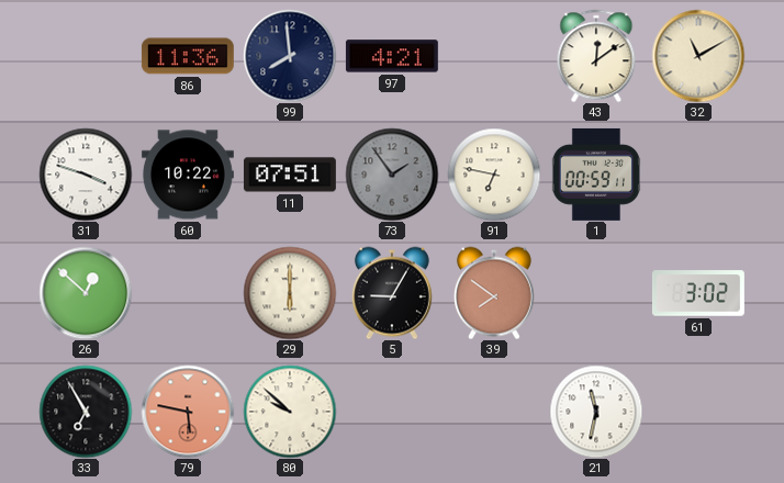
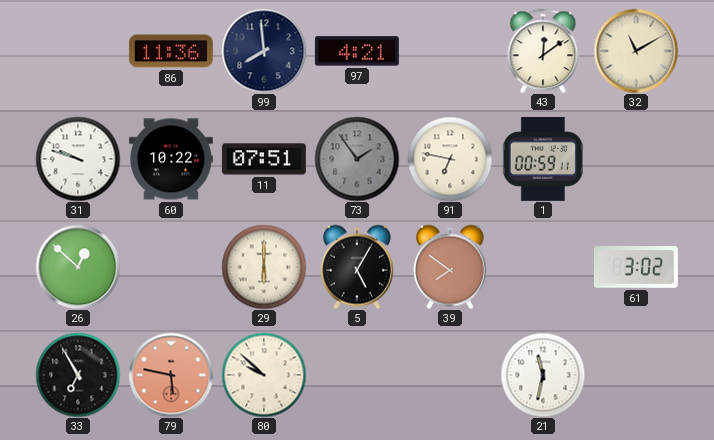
31: 3:48 -> 9:48
5: 9:05 -> 5:05
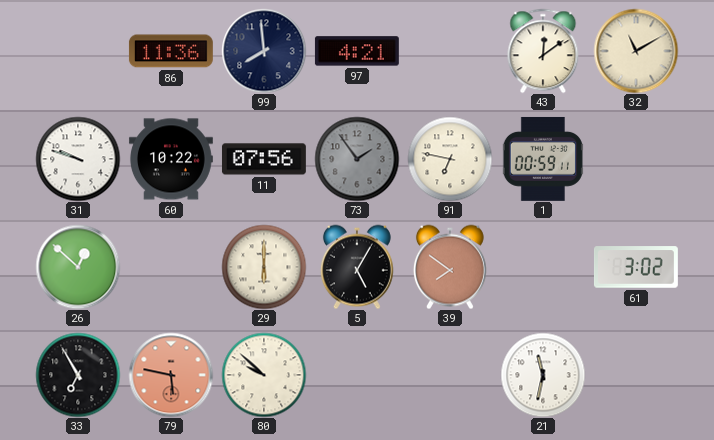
11: 07:51 -> 07:56
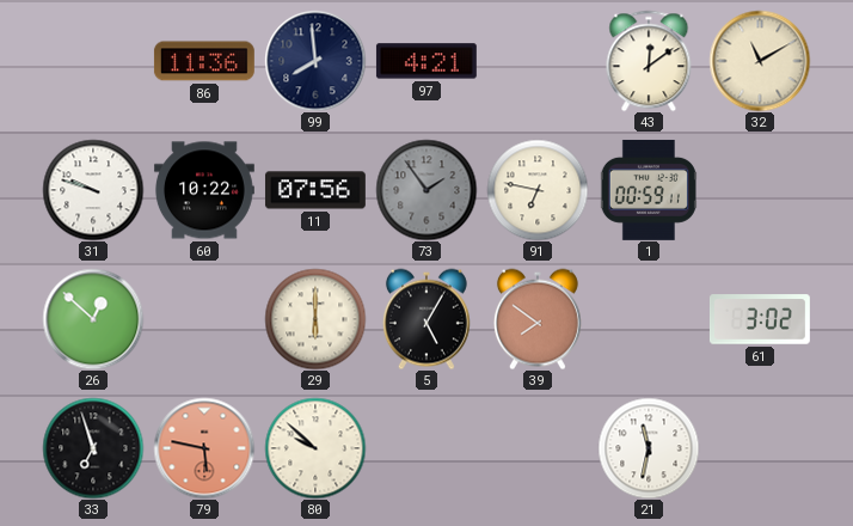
33: 6:55 -> 6:57
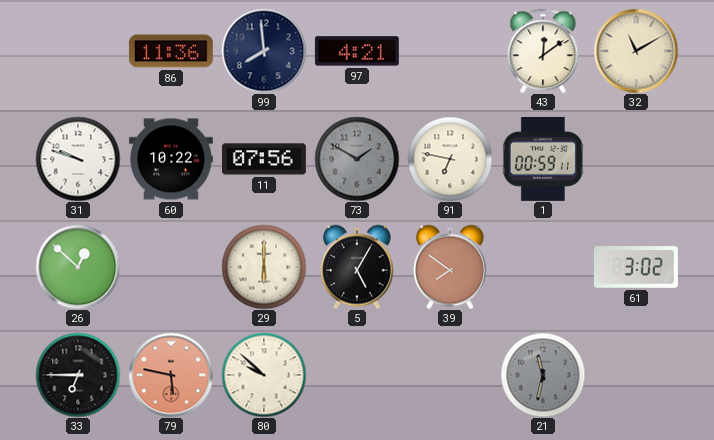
73: 1:54 -> 1:50
33: 6:57 -> 6:45
21 dial: white -> grey
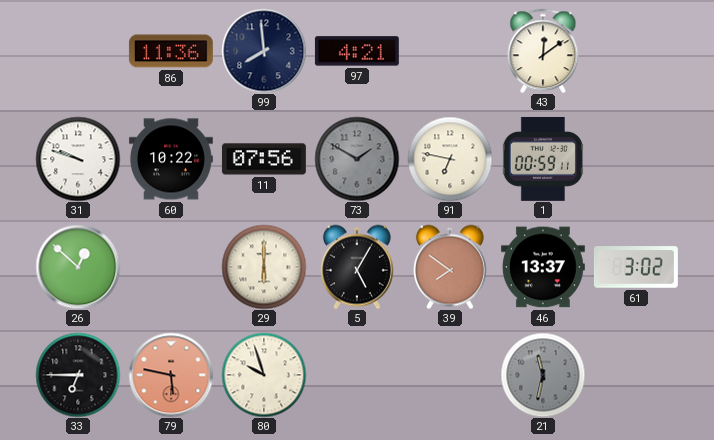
32: 11:10 -> none
46: none -> 13:37
80: 9:52 -> 9:57
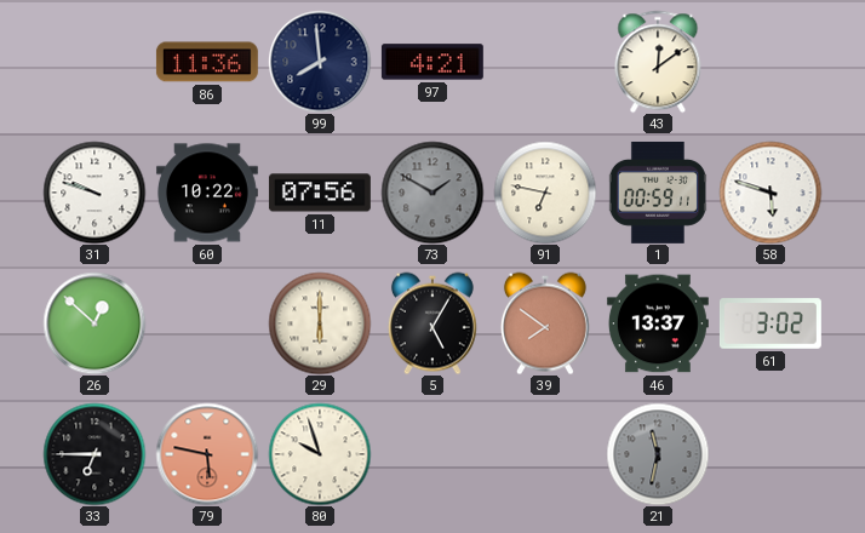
58: none -> 5:48
